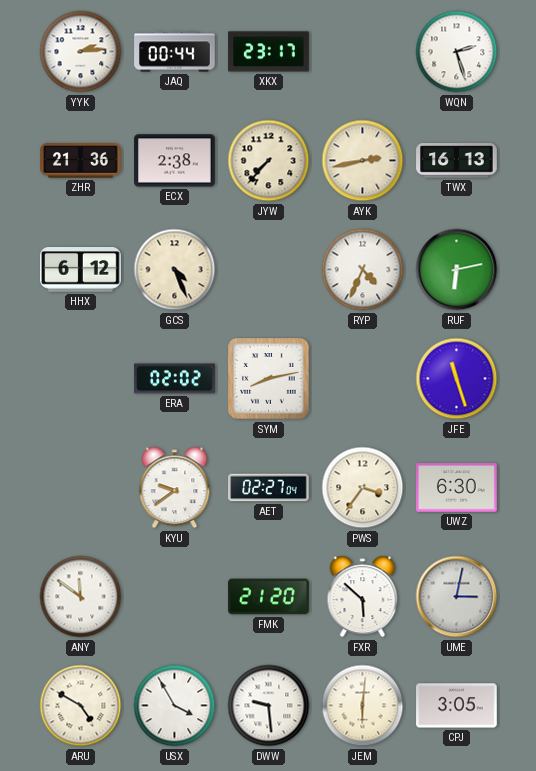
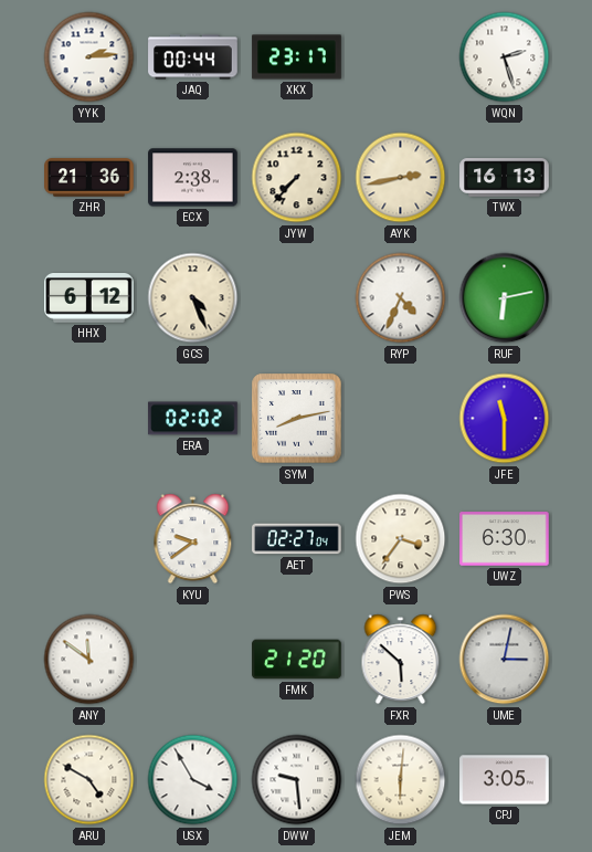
JFE: 11:27 -> 11:30
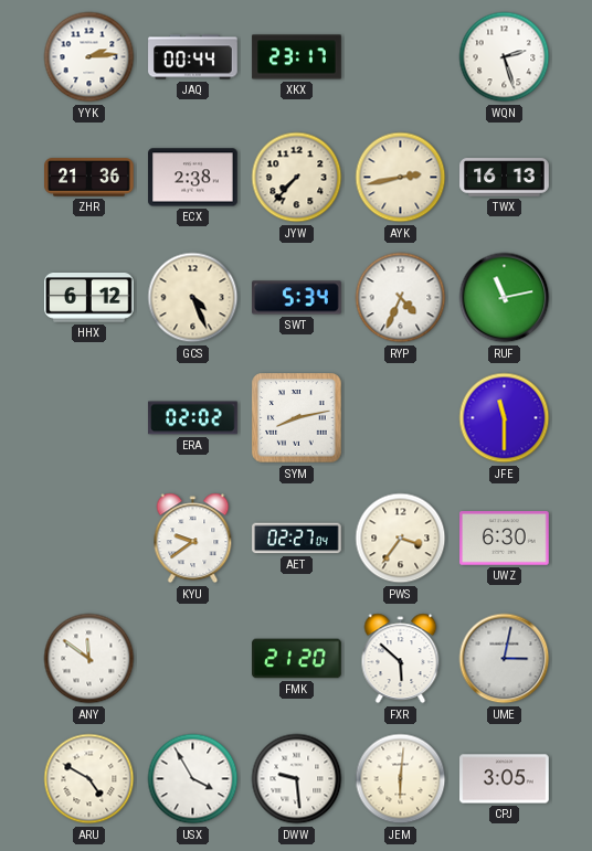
SWT: none -> 5:34
RUF: 6:13 -> 11:13
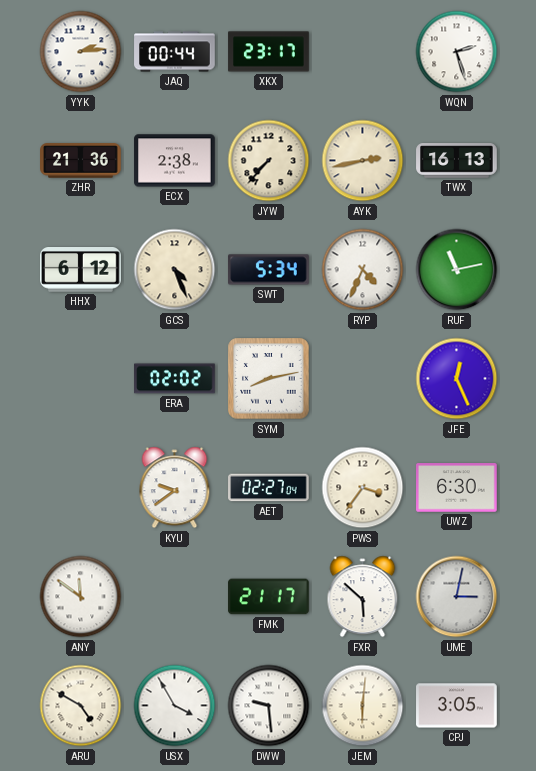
JFE: 11:30 -> 12:26
FMK: 21:20 -> 21:17
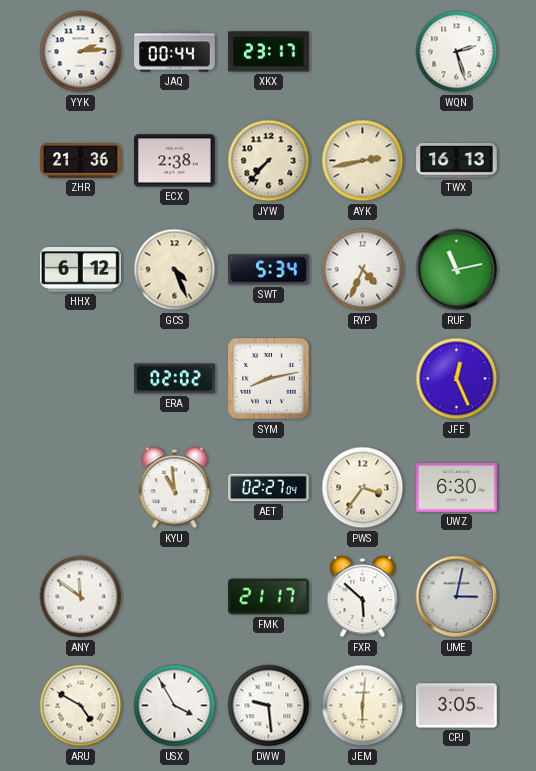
KYU: 9:39 -> 10:59
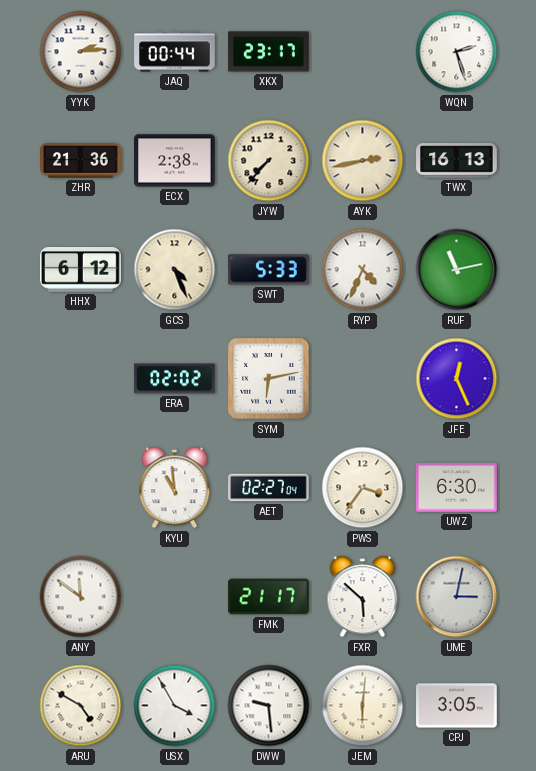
SWT: 5:34 -> 5:33
SYM: 8:13 -> 6:13
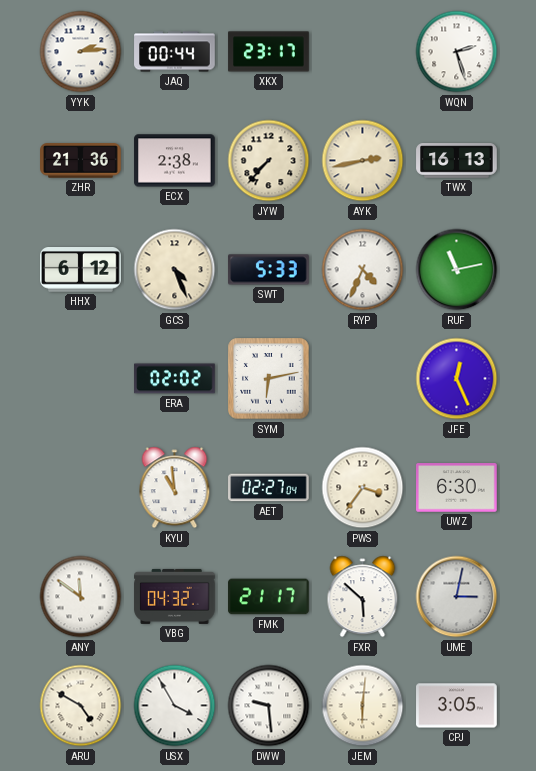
VBG: none -> 04:32
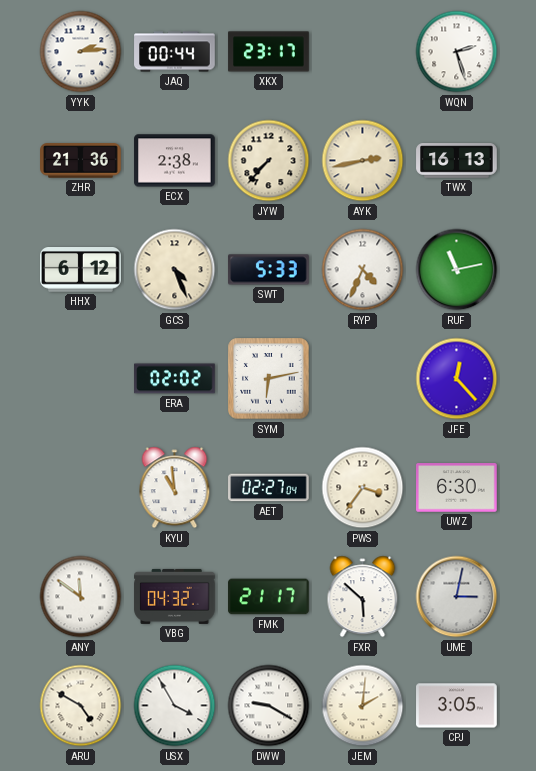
JFE: 12:26 -> 12:23
DWW: 9:29 -> 9:20
JEM: 6:01 -> 2:01
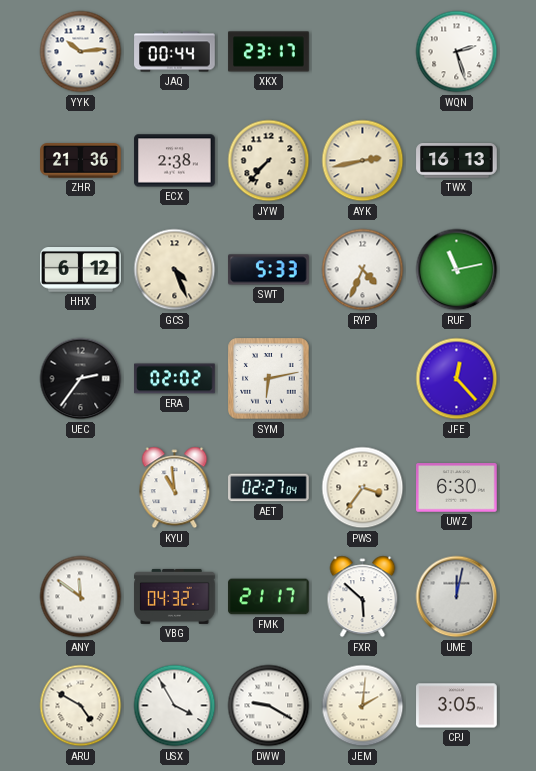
YYK: 2:14 -> 10:14
UEC: none -> 2:36
UME: 3:02 -> 12:02
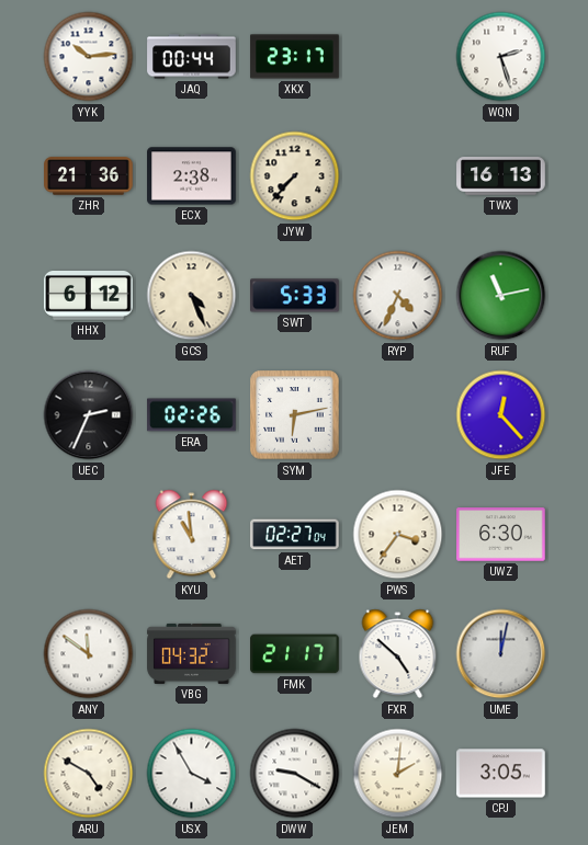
AYK: 2:43 -> none
UEC: 2:36 -> 2:34
ERA: 02:02 -> 02:26
FXR: 5:52 -> 4:52
